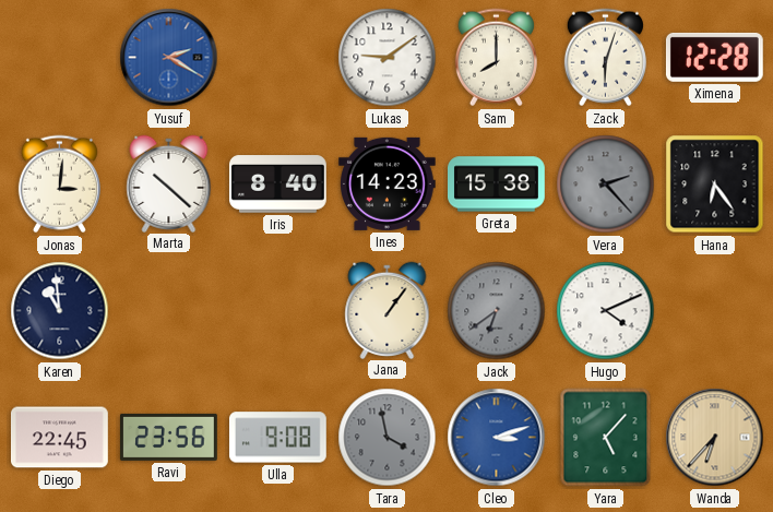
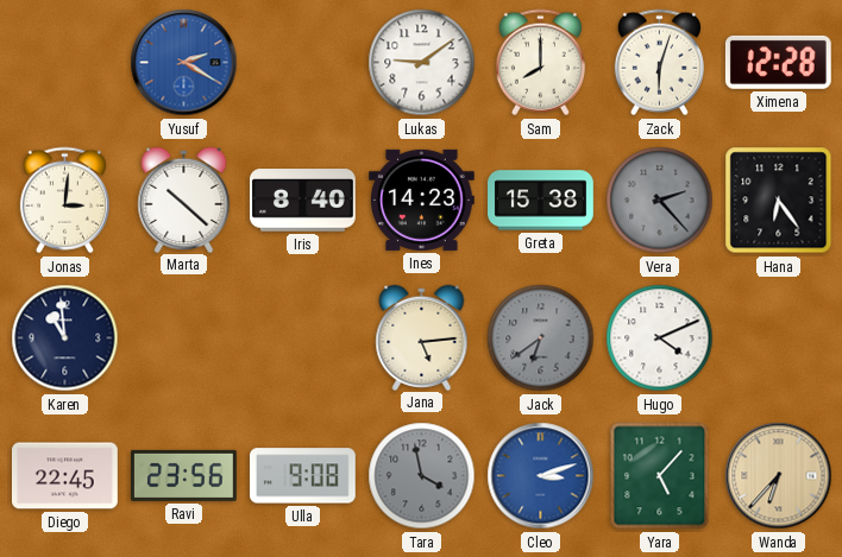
Jana: 1:06 -> 5:14
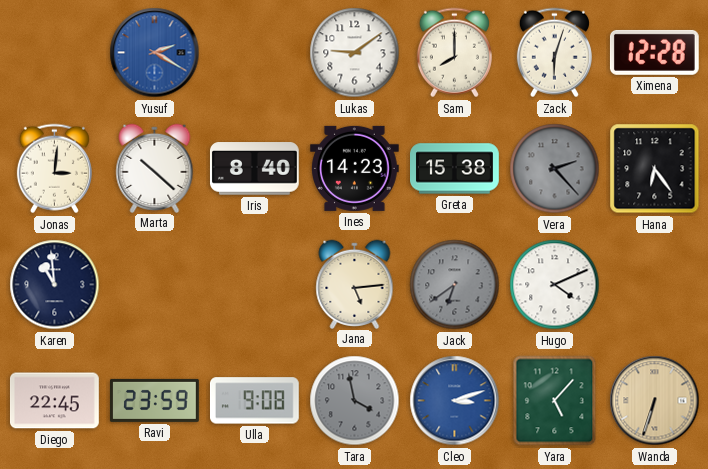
Ravi: 23:56 -> 23:59
Wanda: 6:37 -> 6:33
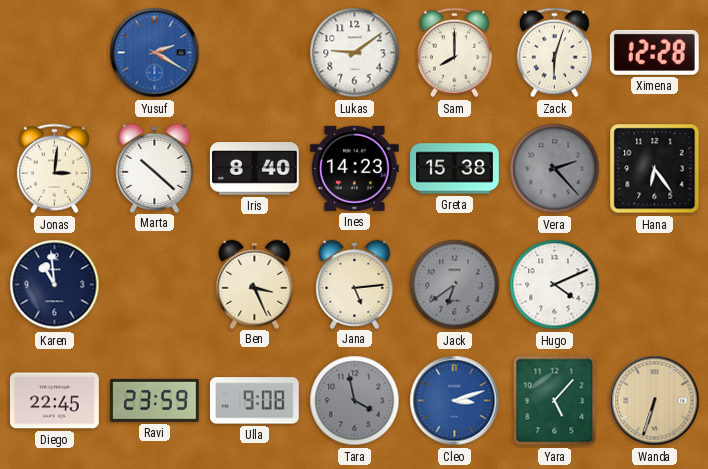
Ben: none -> 3:26
